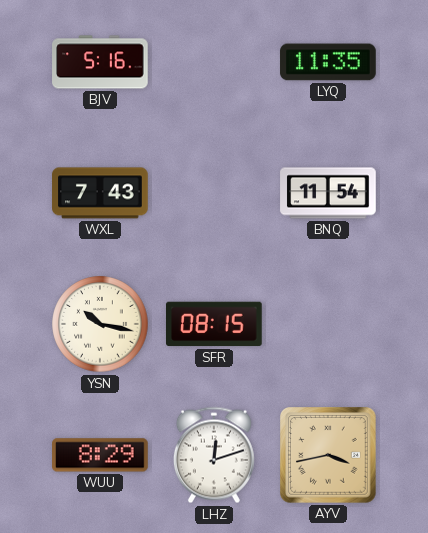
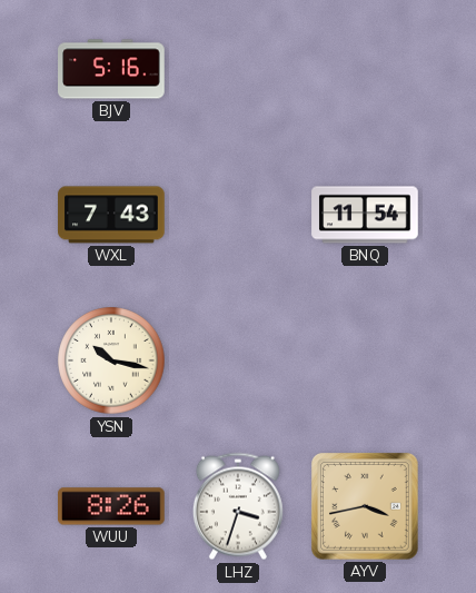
LYQ: 11:35 -> none
SFR: 08:15 -> none
WUU: 8:29 -> 8:26
LHZ: 12:12 -> 3:33
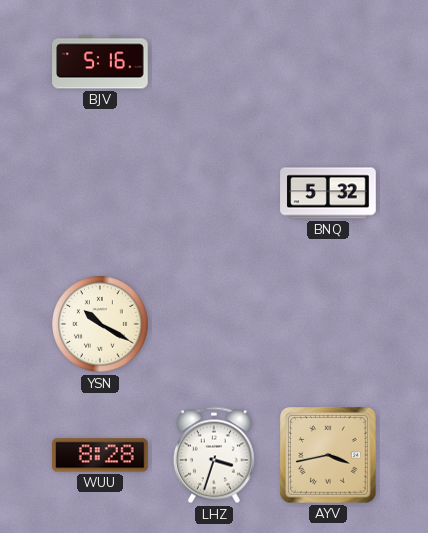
WXL: 7:43 -> none
BNQ: 11:54 -> 5:32
YSN: 10:17 -> 10:20
WUU: 8:26 -> 8:28
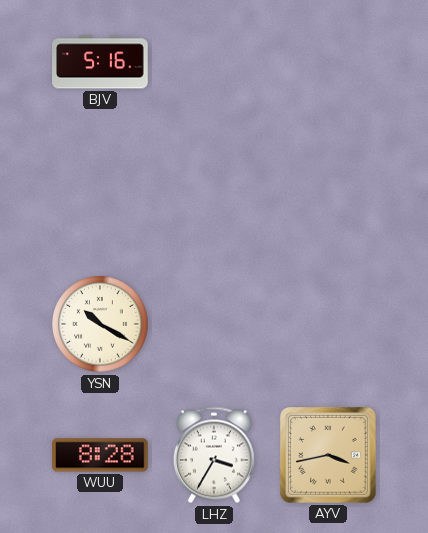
BNQ: 5:32 -> none
LHZ: 3:33 -> 3:35
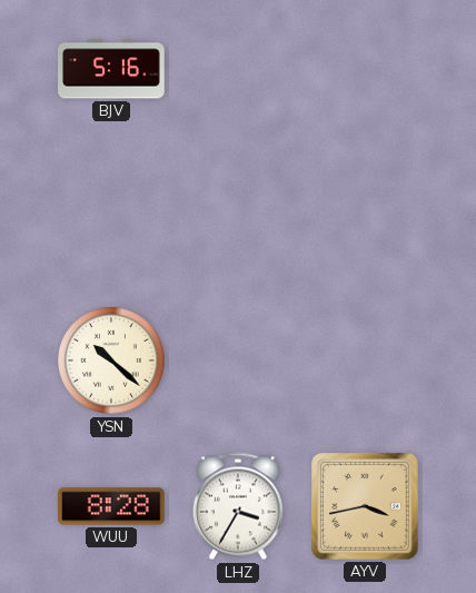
YSN: 10:20 -> 10:22
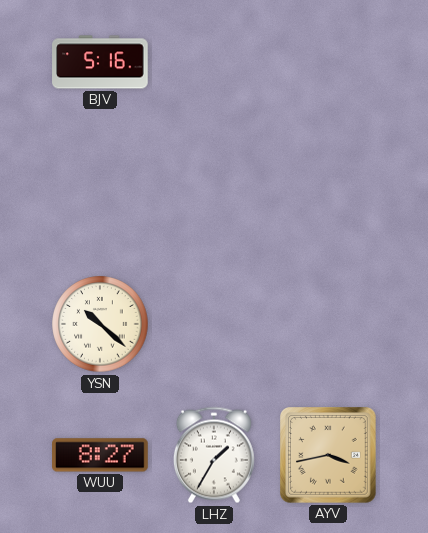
WUU: 8:28 -> 8:27
LHZ: 3:35 -> 1:35
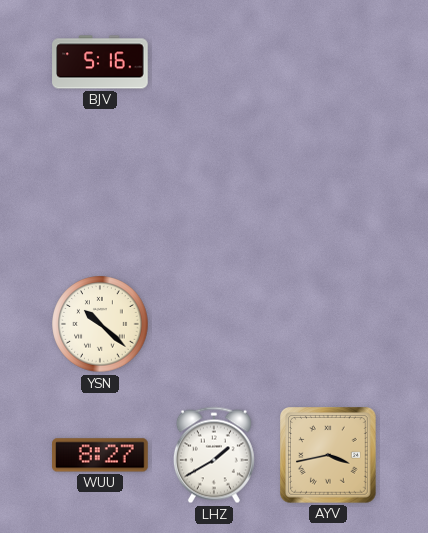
LHZ: 1:35 -> 1:40
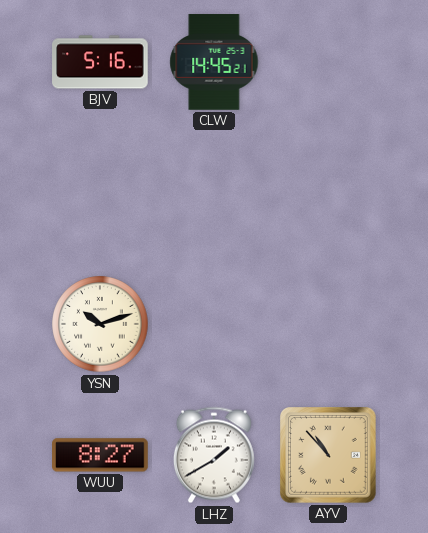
CLW: none -> 14:45
YSN: 10:22 -> 10:12
AYV: 3:43 -> 10:53
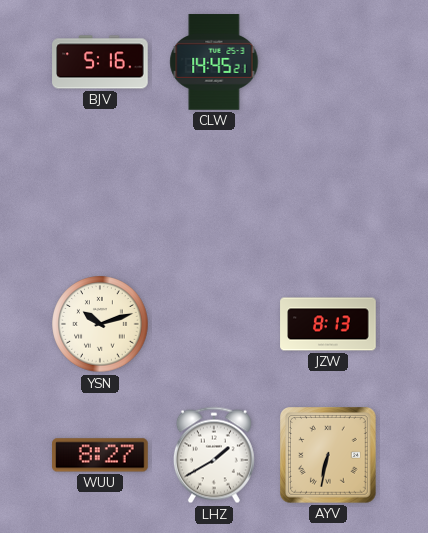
JZW: none -> 8:13
AYV: 10:53 -> 6:32
